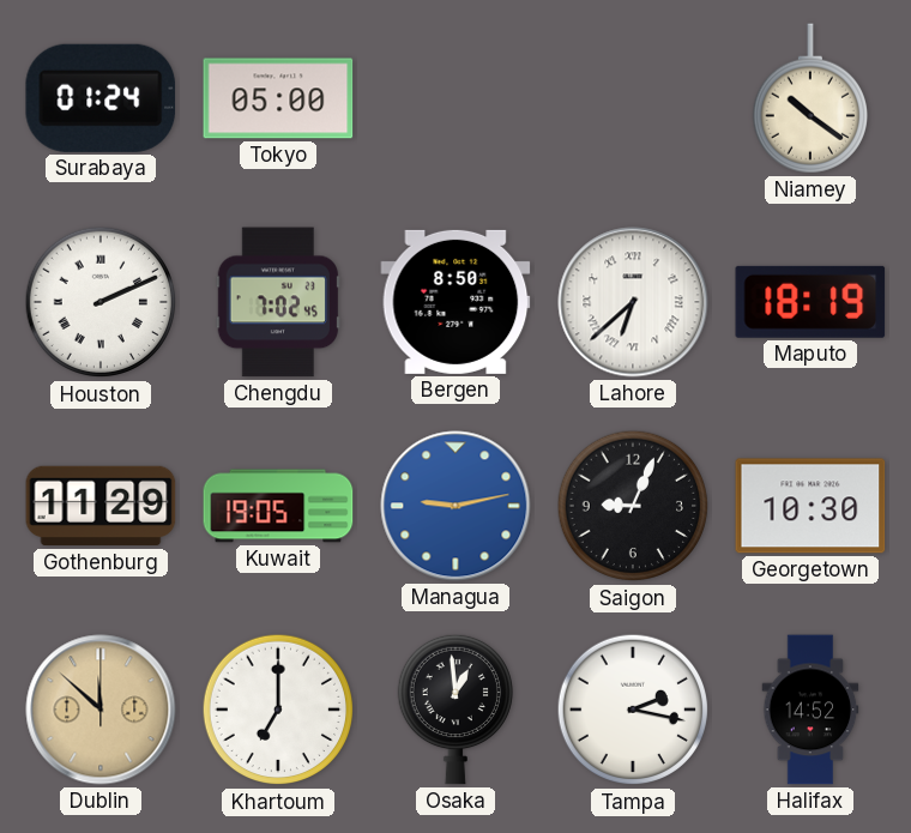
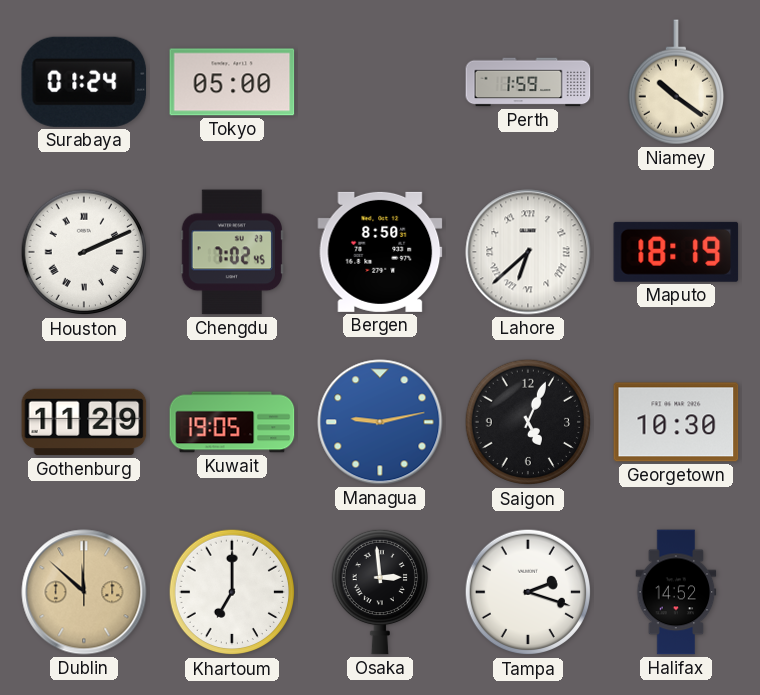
Perth: none -> 1:59
Saigon: 9:04 -> 5:04
Osaka: 12:59 -> 2:59
Tampa: 2:17 -> 2:18
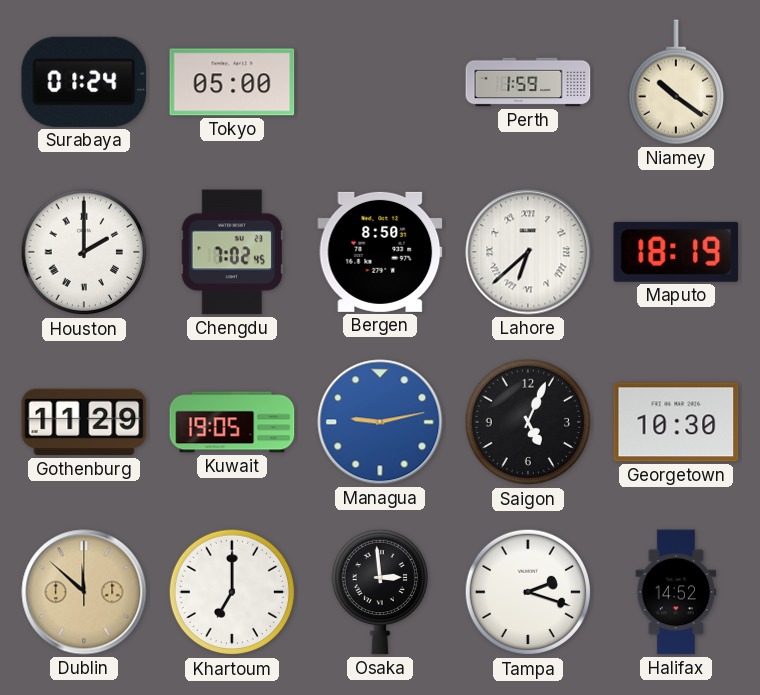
Houston: 2:11 -> 2:00
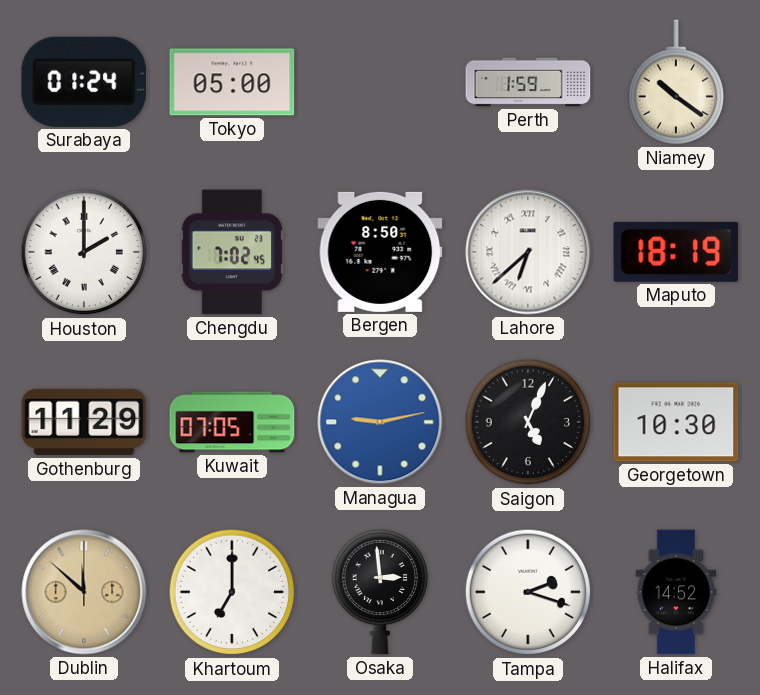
Kuwait: 19:05 -> 07:05
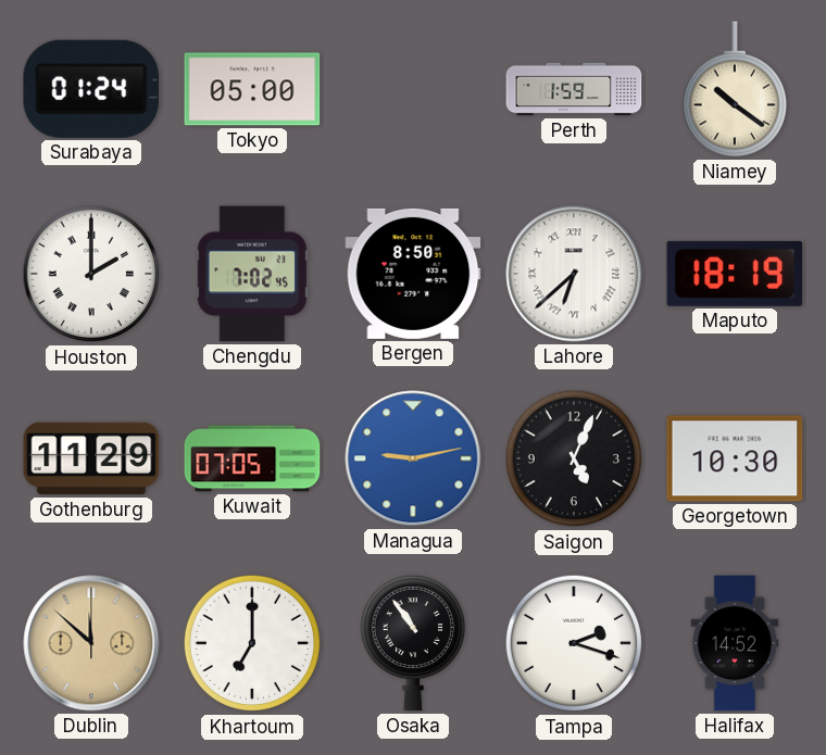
Osaka: 2:59 -> 10:54
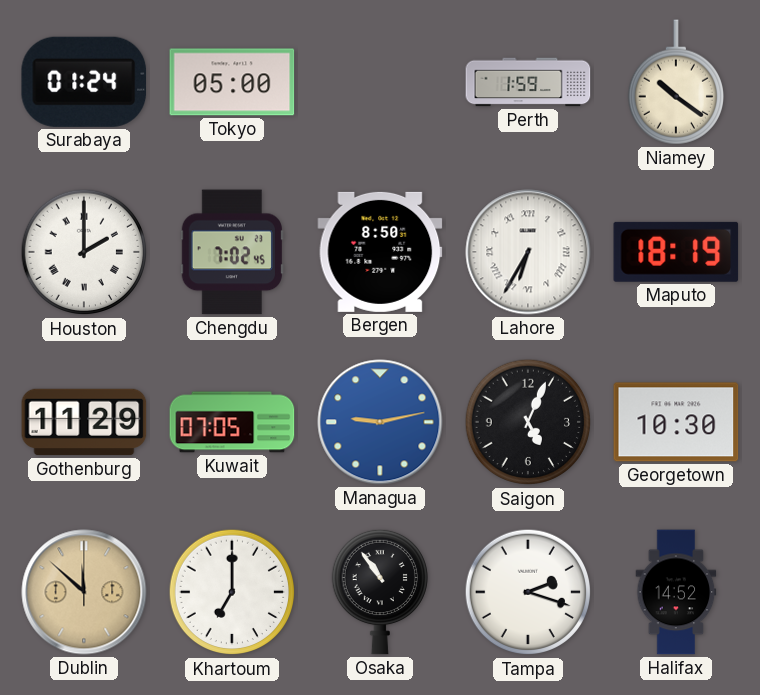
Lahore: 6:38 -> 6:35
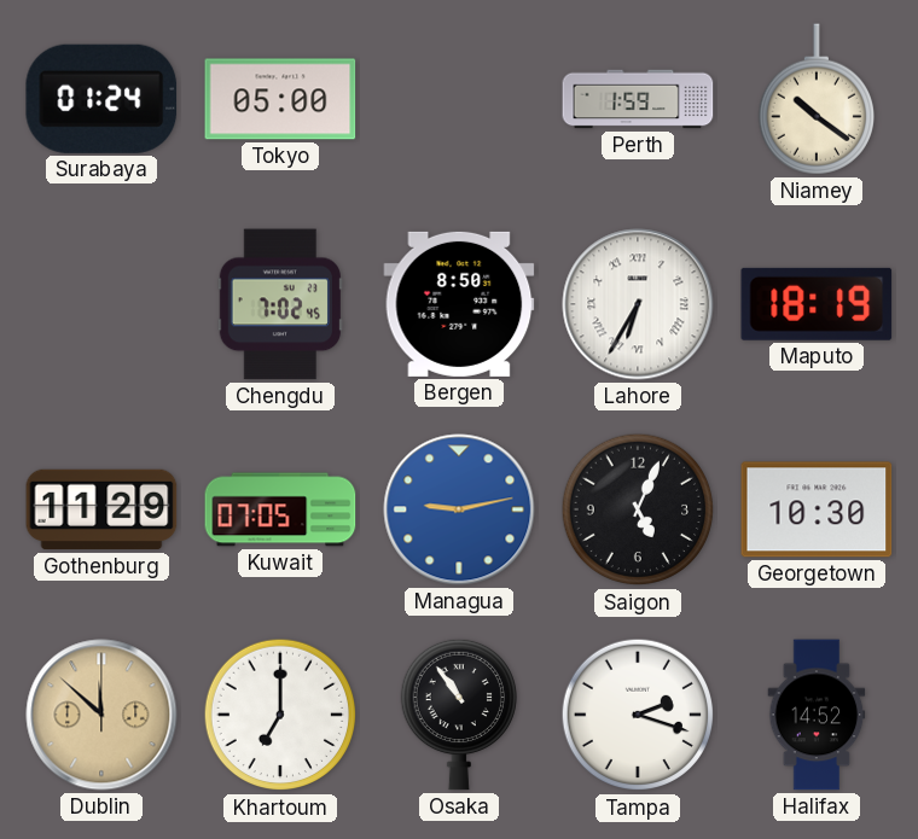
Houston: 2:00 -> none
